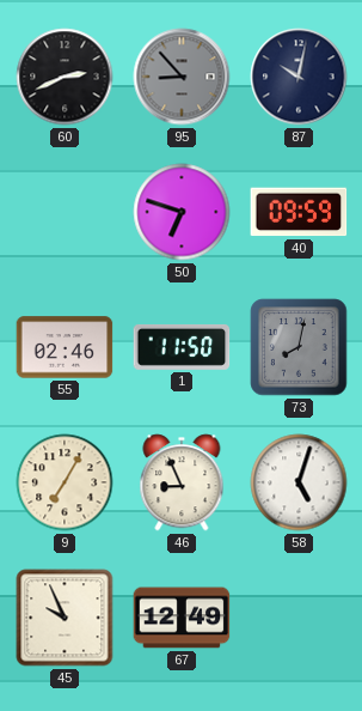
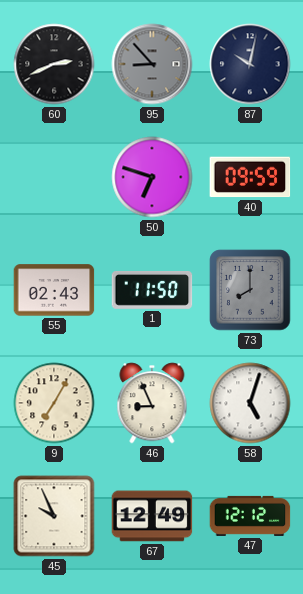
55: 02:46 -> 02:43
73: 8:02 -> 8:00
47: none -> 12:12
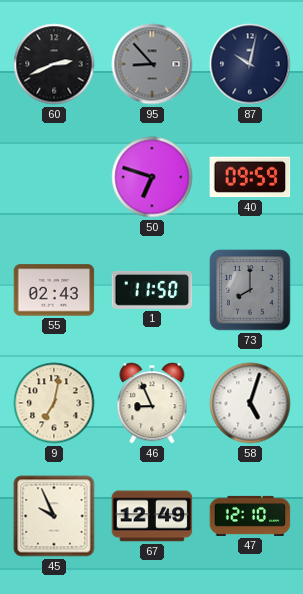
9: 7:05 -> 7:02
47: 12:12 -> 12:10
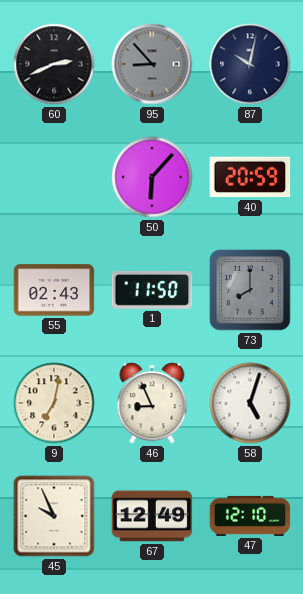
50: 6:48 -> 6:07
40: 09:59 -> 20:59
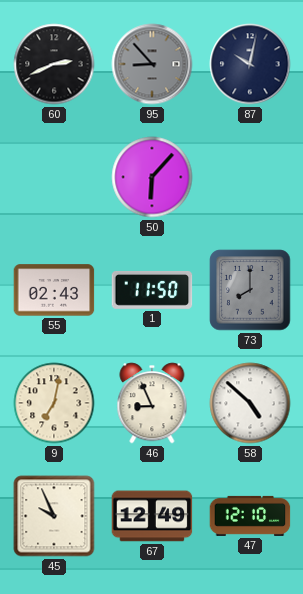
40: 20:59 -> none
58: 5:03 -> 4:52
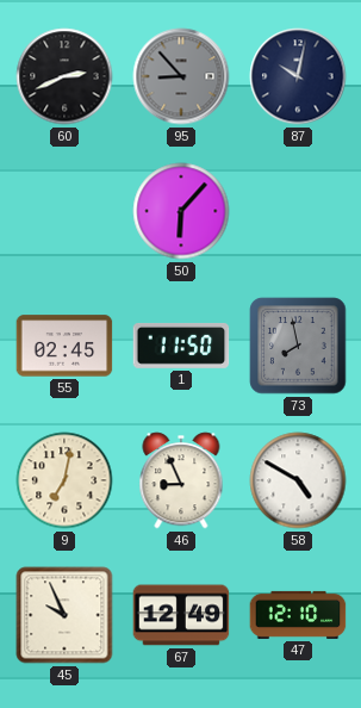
55: 02:43 -> 02:45
73: 8:00 -> 7:58
58: 4:52 -> 4:50
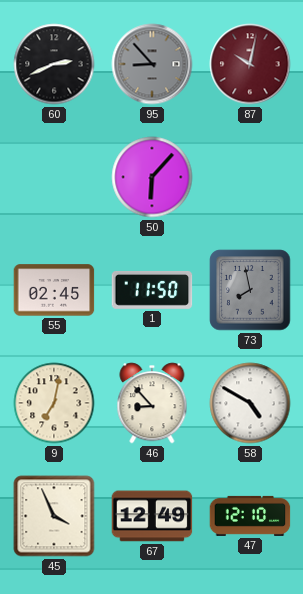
87 dial: navy -> burgundy
46: 8:56 -> 8:53
45: 9:56 -> 3:56
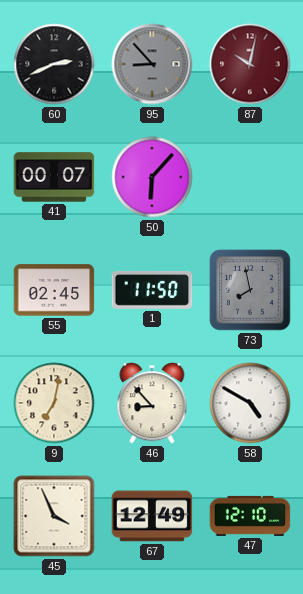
41: none -> 00:07
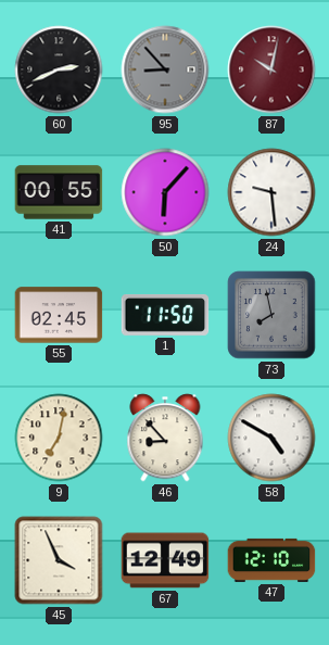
41: 00:07 -> 00:55
24: none -> 9:29
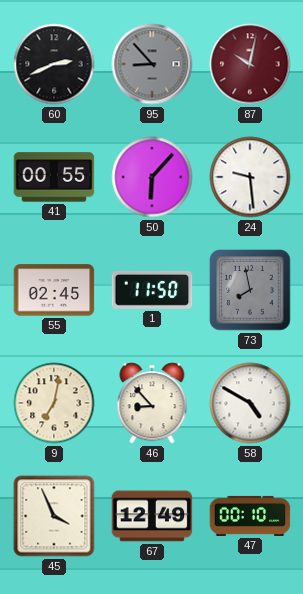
47: 12:10 -> 00:10
